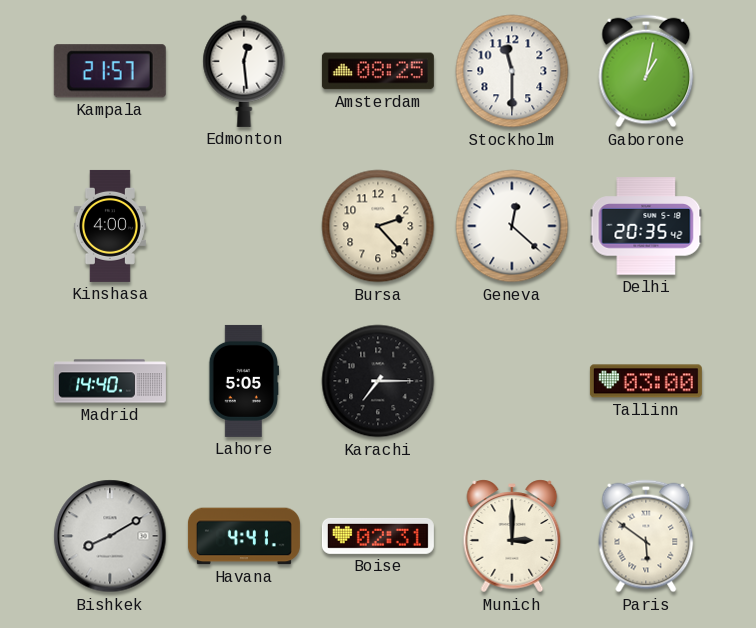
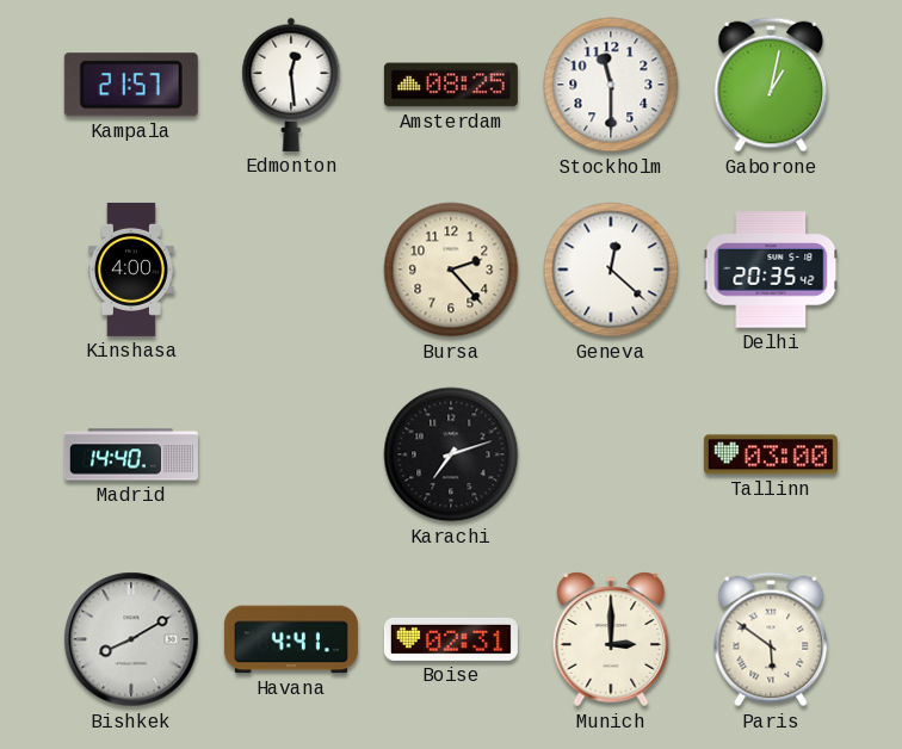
Lahore: 5:05 -> none
Karachi: 7:15 -> 7:12
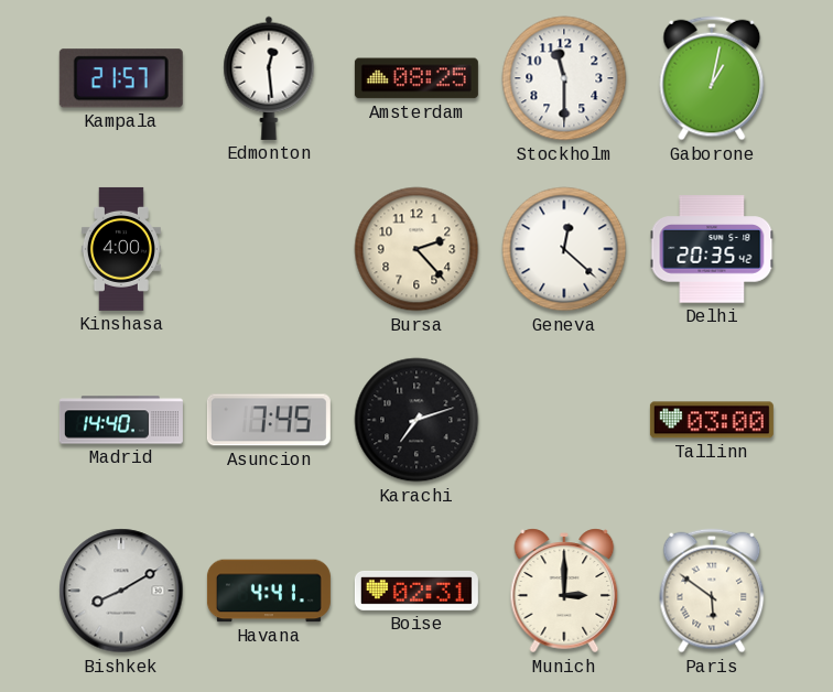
Asuncion: none -> 7:45
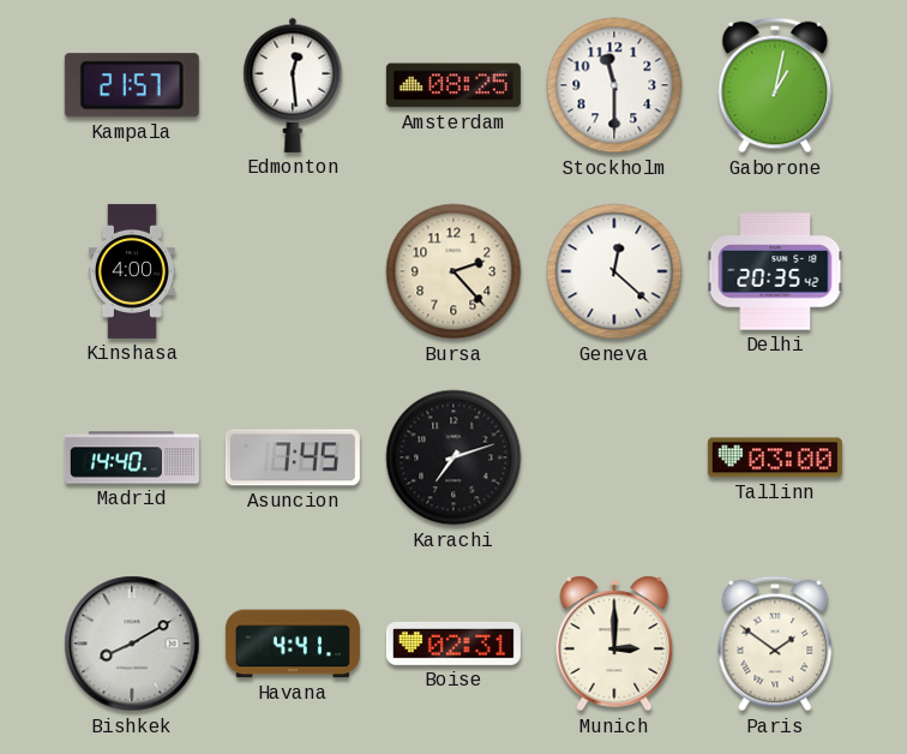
Paris: 5:51 -> 1:51
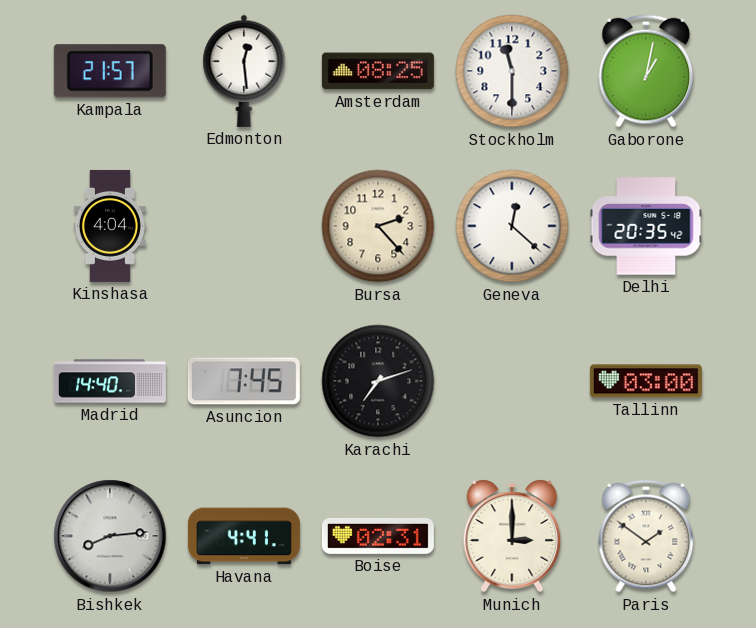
Kinshasa: 4:00 -> 4:04
Bishkek: 8:10 -> 8:14
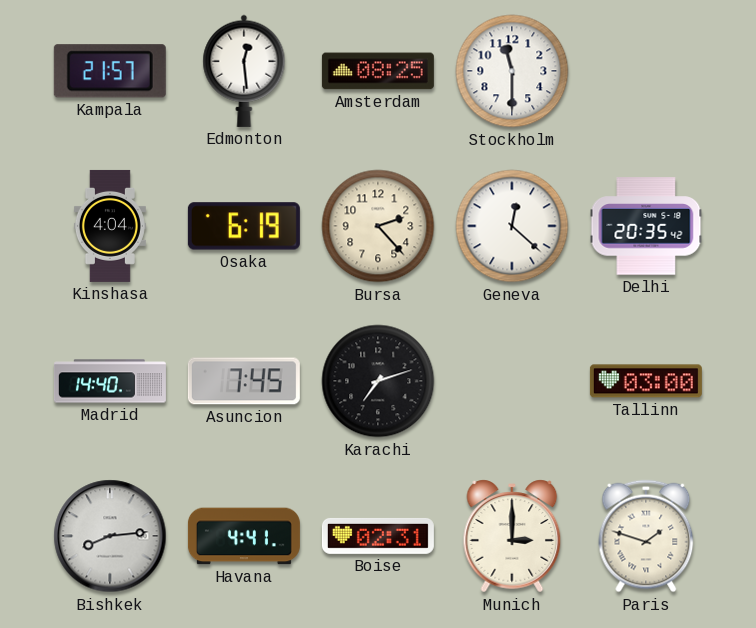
Gaborone: 1:02 -> none
Osaka: none -> 6:19
Paris: 1:51 -> 1:48
